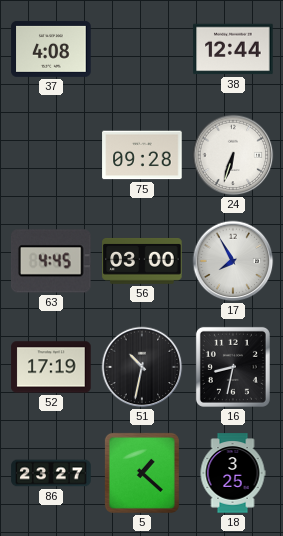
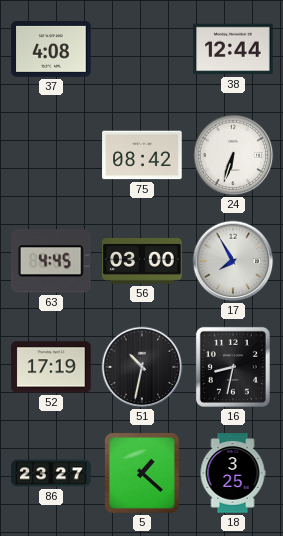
75: 09:28 -> 08:42
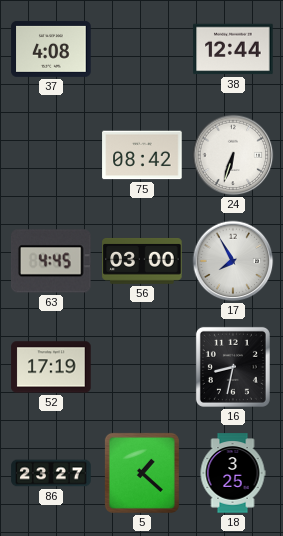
51: 10:32 -> none
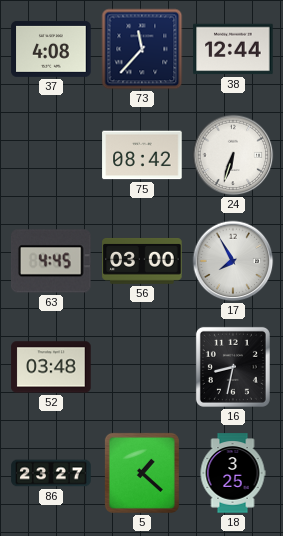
73: none -> 11:37
52: 17:19 -> 03:48
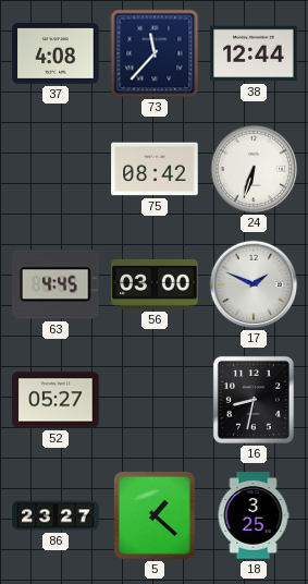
17: 7:55 -> 1:49
52: 03:48 -> 05:27
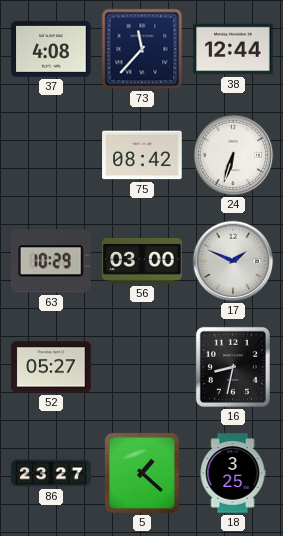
63: 4:45 -> 10:29
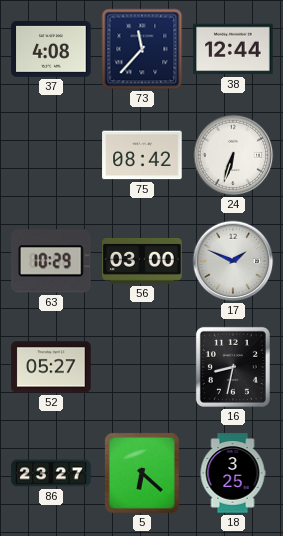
5: 1:22 -> 6:22
